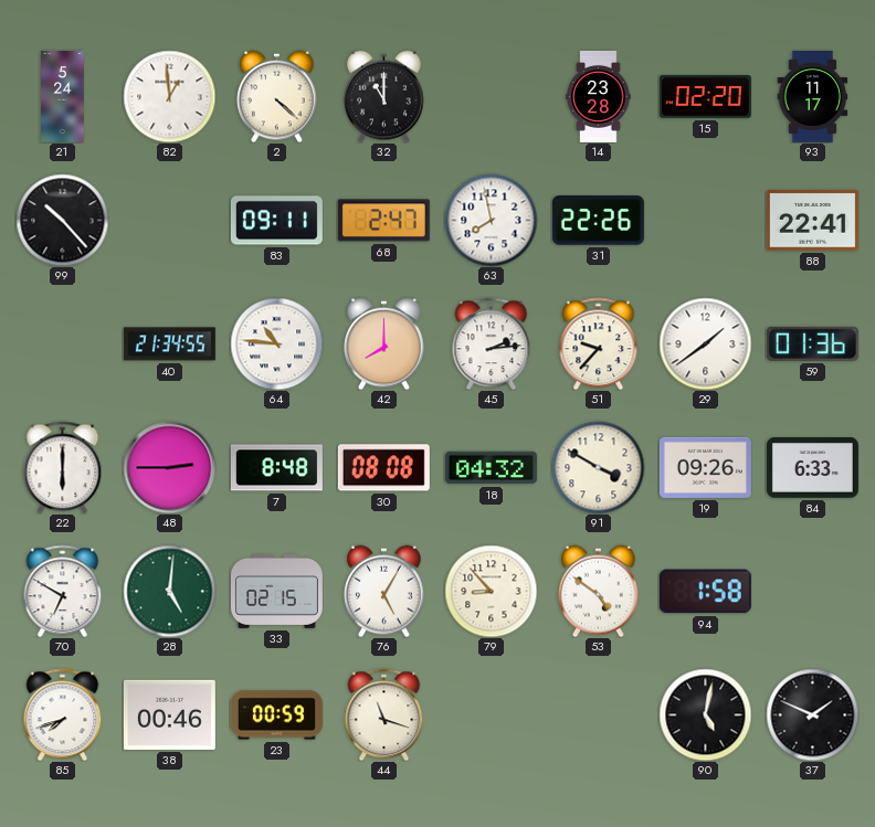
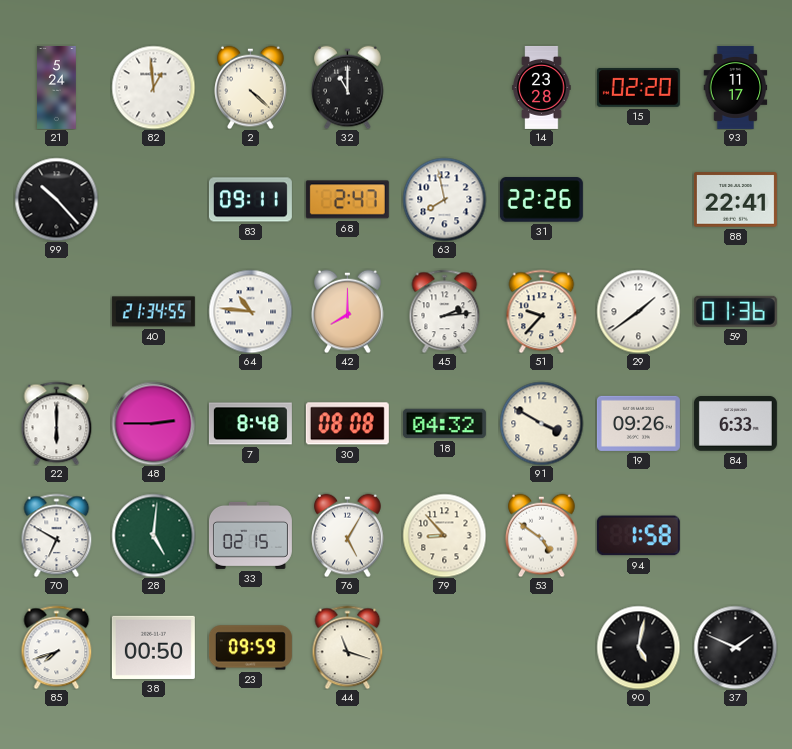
38: 00:46 -> 00:50
23: 00:59 -> 09:59
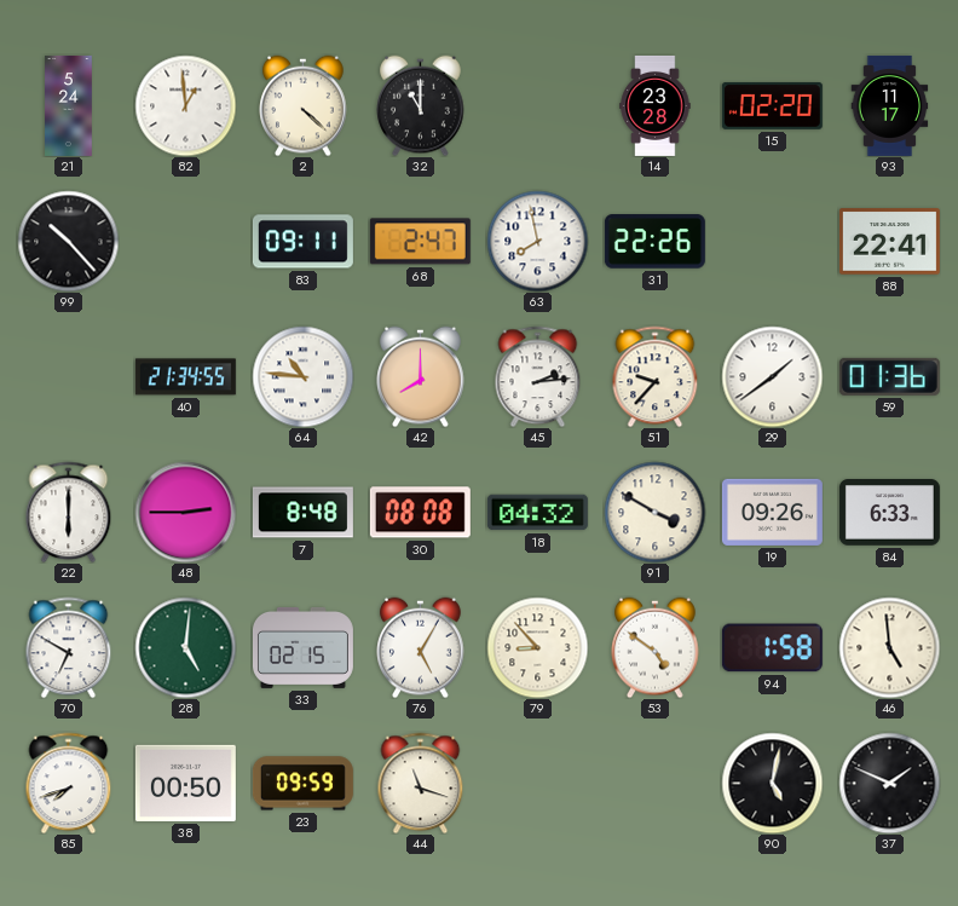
46: none -> 4:59
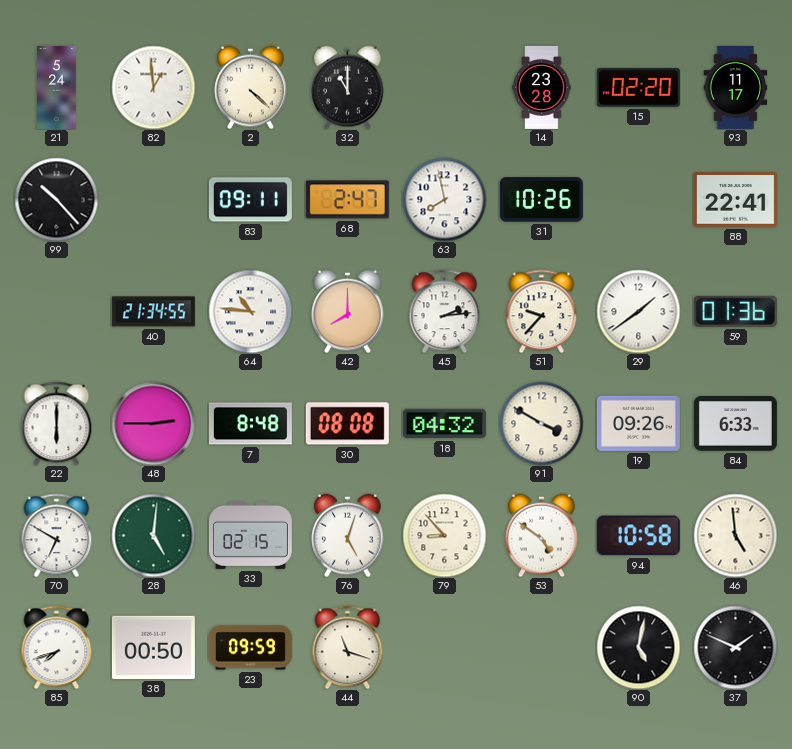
31: 22:26 -> 10:26
76: 5:05 -> 5:03
94: 1:58 -> 10:58
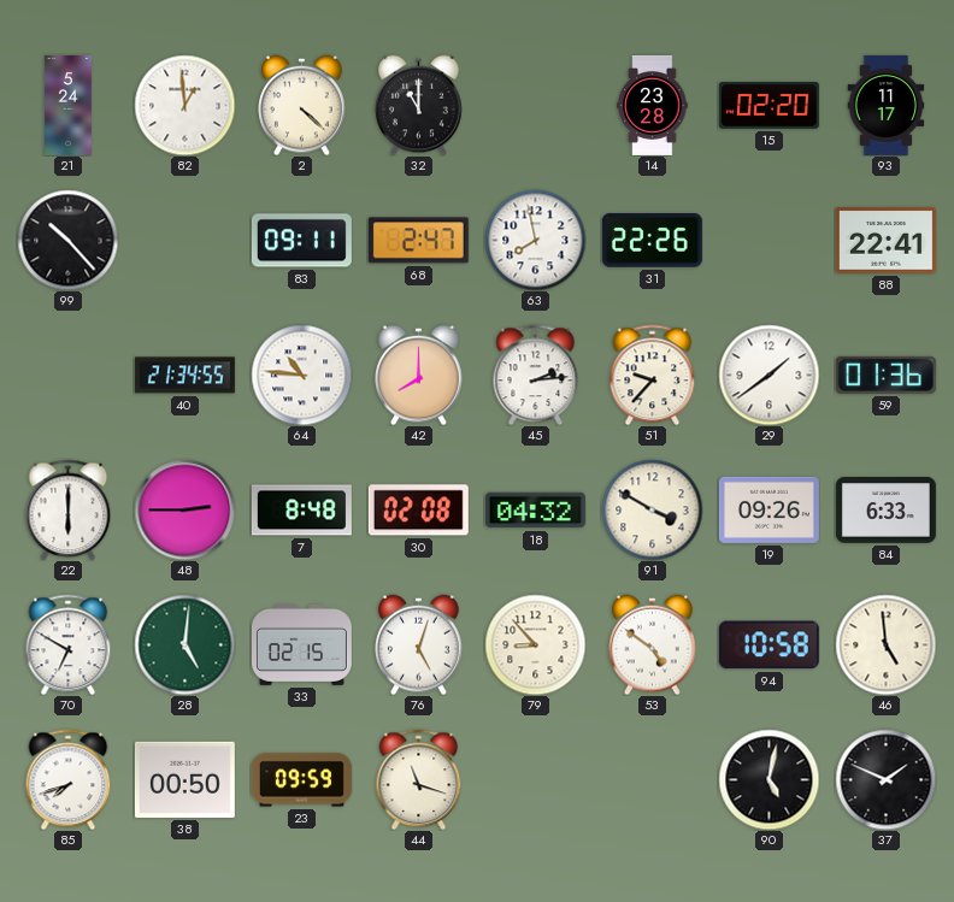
31: 10:26 -> 22:26
30: 08:08 -> 02:08
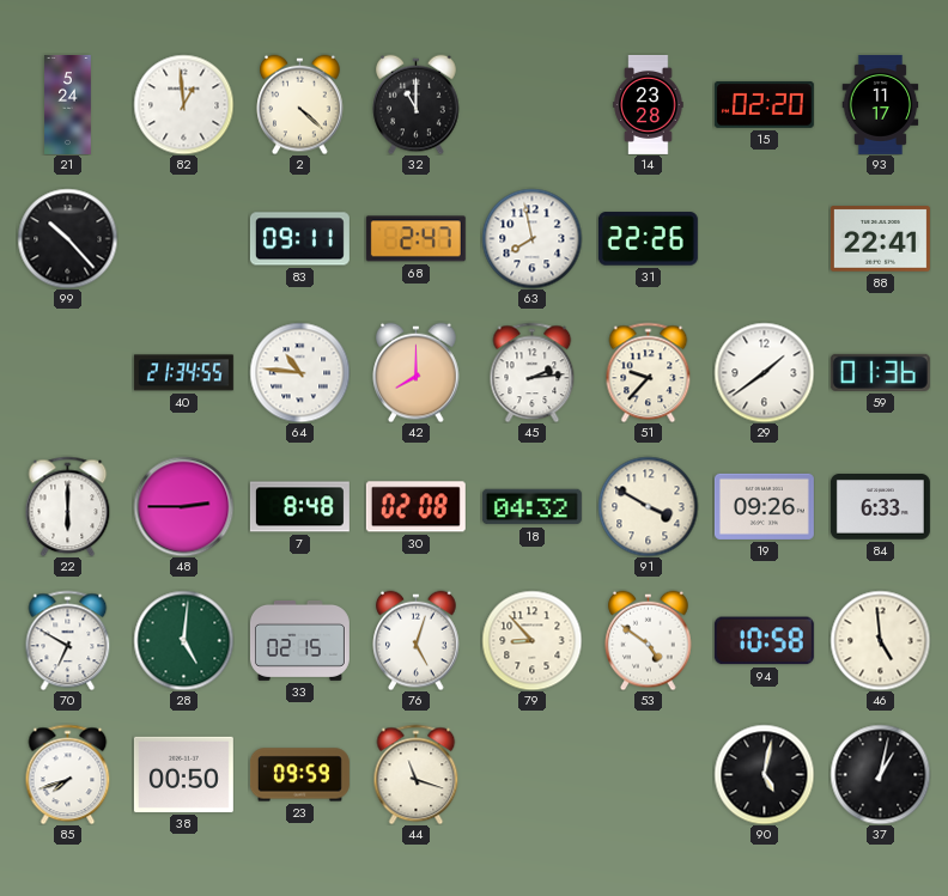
37: 1:49 -> 1:02
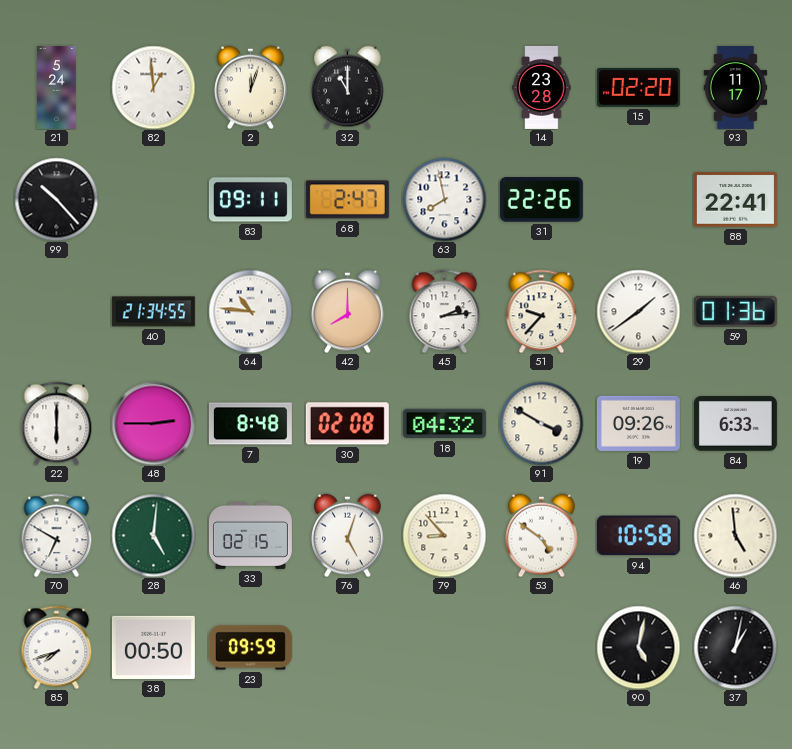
2: 4:22 -> 12:03
44: 11:18 -> none
